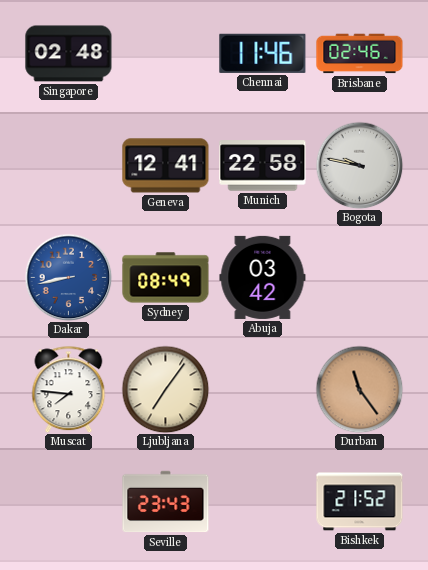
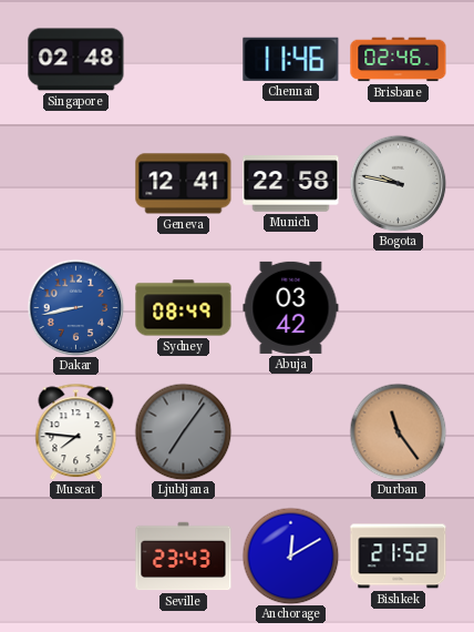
Ljubljana dial: cream -> grey
Anchorage: none -> 12:10
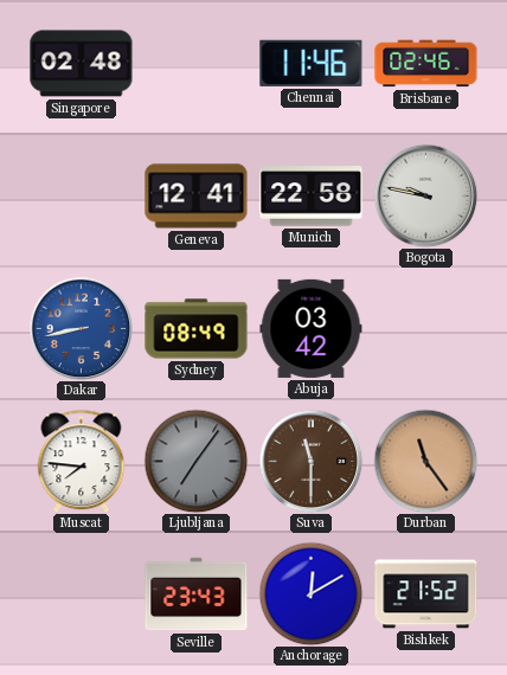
Suva: none -> 11:30
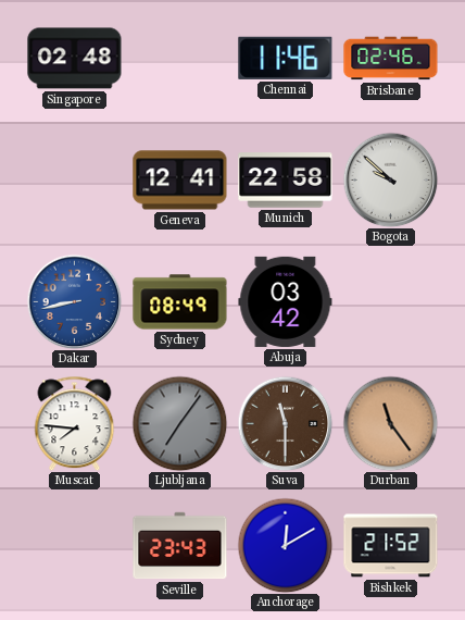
Bogota: 9:47 -> 9:52
